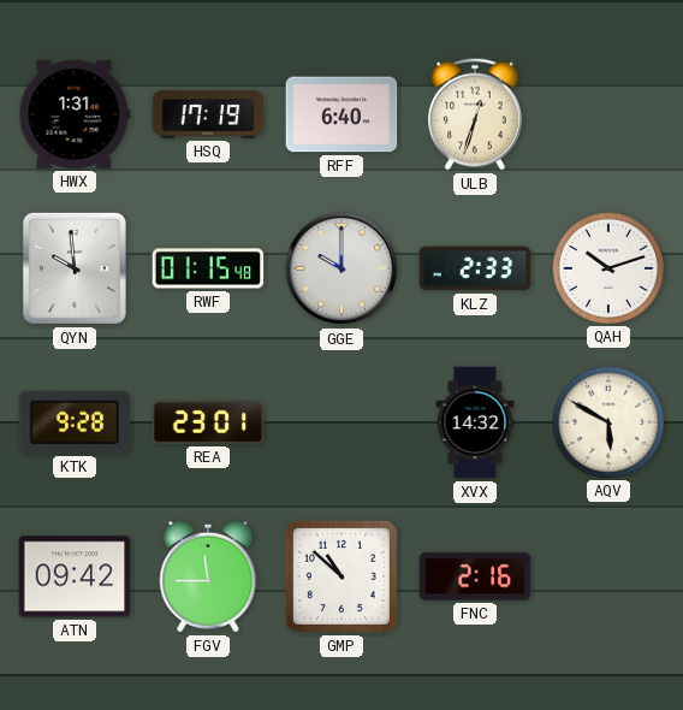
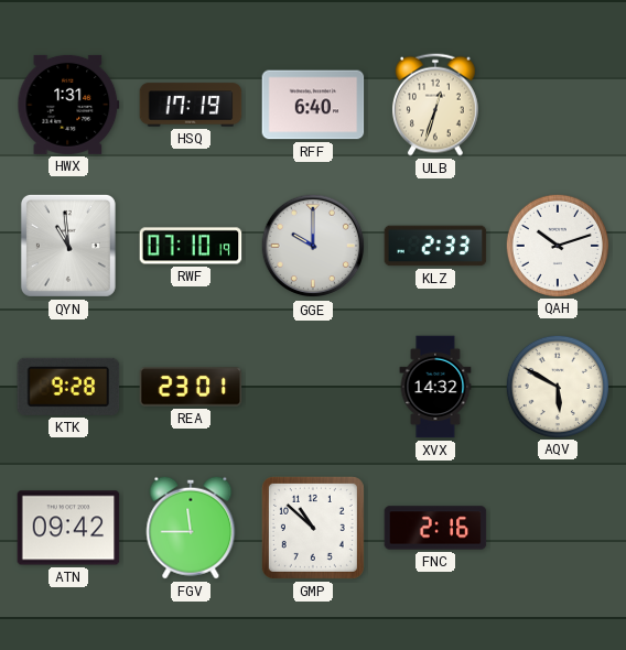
QYN: 9:59 -> 10:59
RWF: 01:15 -> 07:10
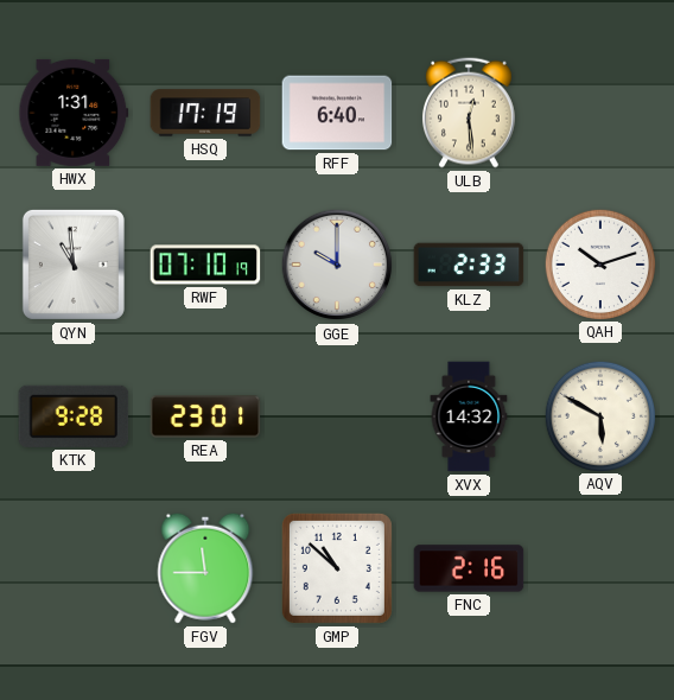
ULB: 12:33 -> 12:29
ATN: 09:42 -> none
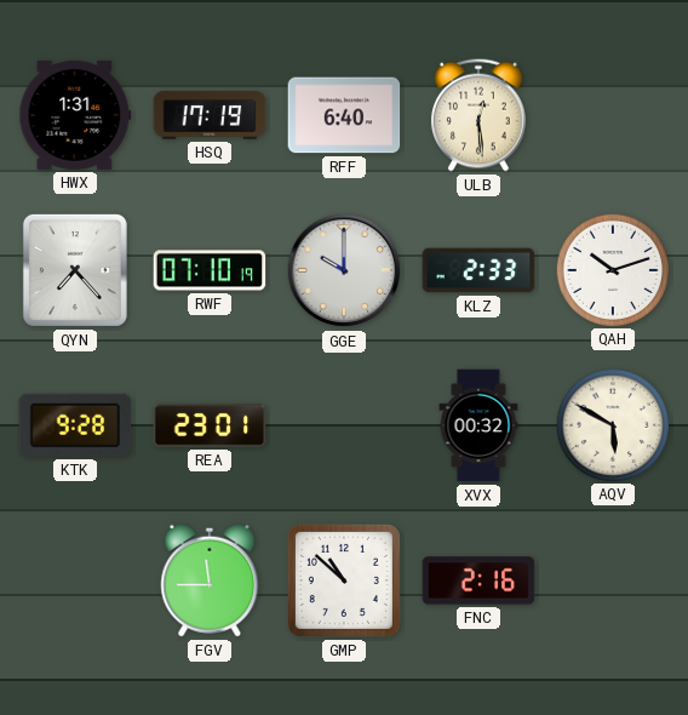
QYN: 10:59 -> 7:23
XVX: 14:32 -> 00:32
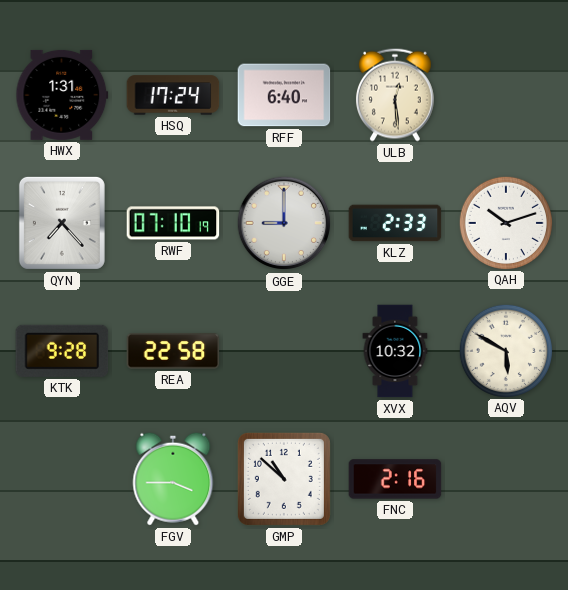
HSQ: 17:19 -> 17:24
GGE: 10:00 -> 9:00
REA: 23:01 -> 22:58
XVX: 00:32 -> 10:32
FGV: 11:45 -> 3:45
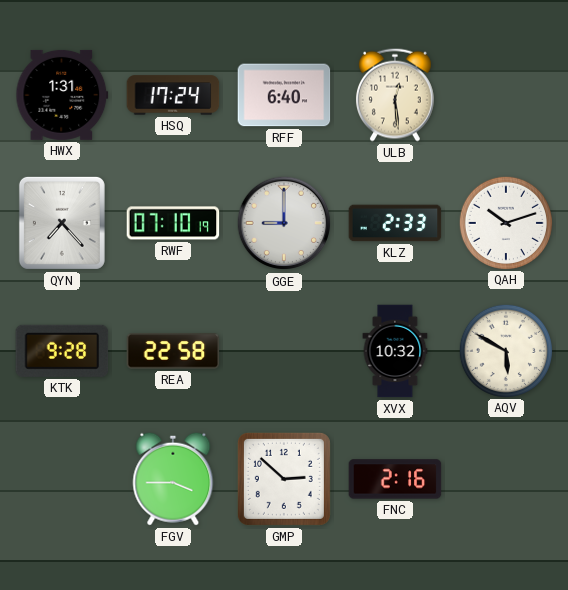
GMP: 10:52 -> 2:52
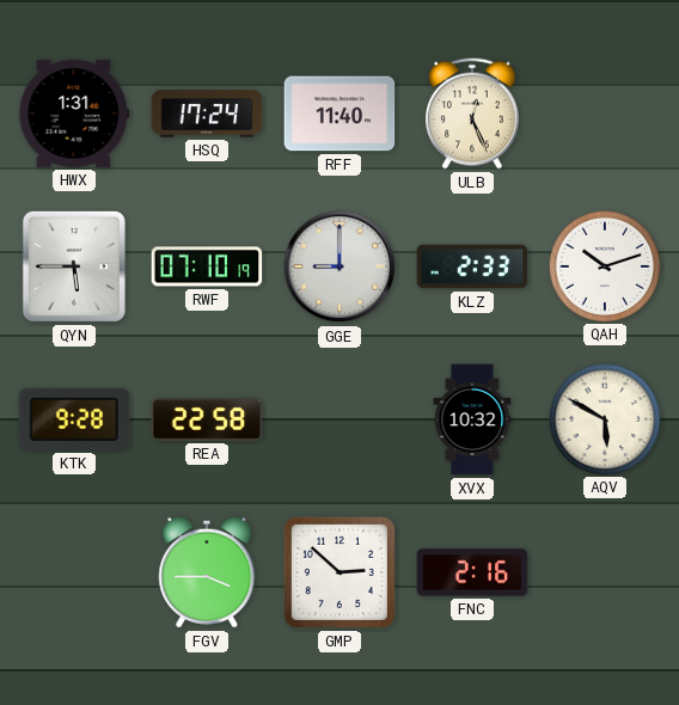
RFF: 6:40 -> 11:40
ULB: 12:29 -> 12:26
QYN: 7:23 -> 5:45
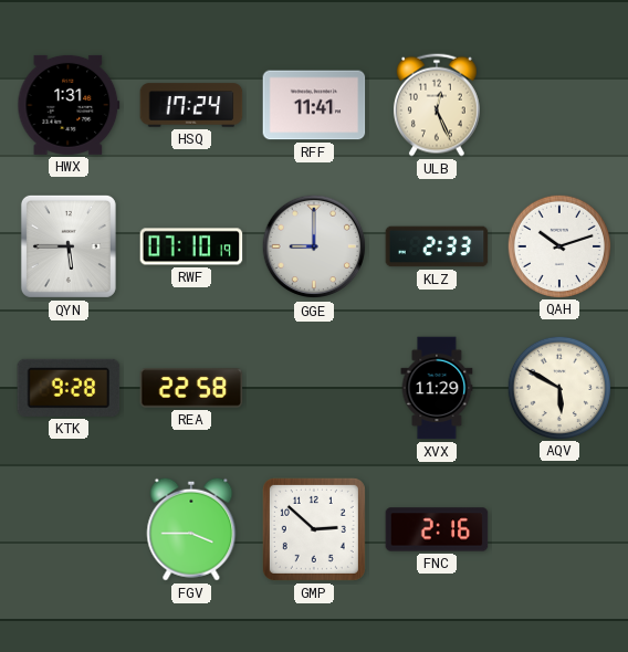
RFF: 11:40 -> 11:41
XVX: 10:32 -> 11:29
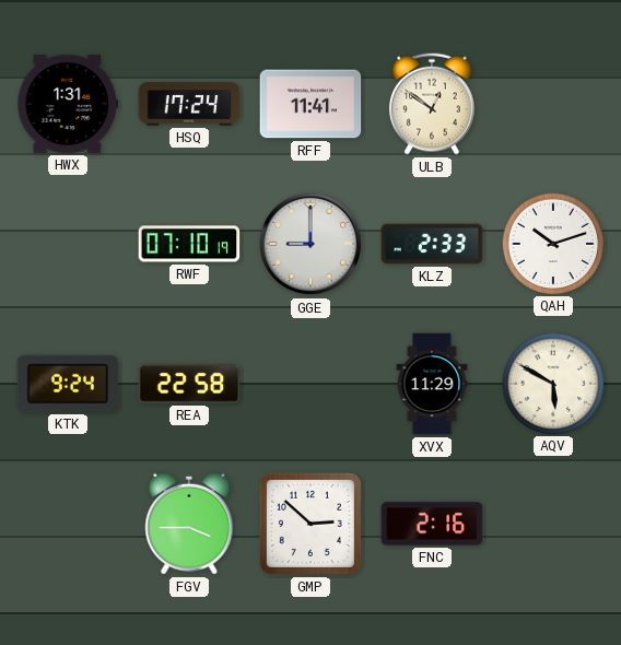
ULB: 12:26 -> 12:51
QYN: 5:45 -> none
KTK: 9:28 -> 9:24
